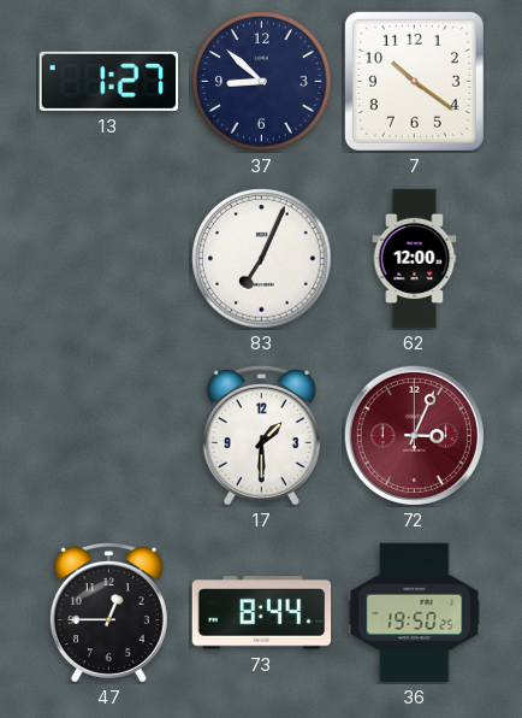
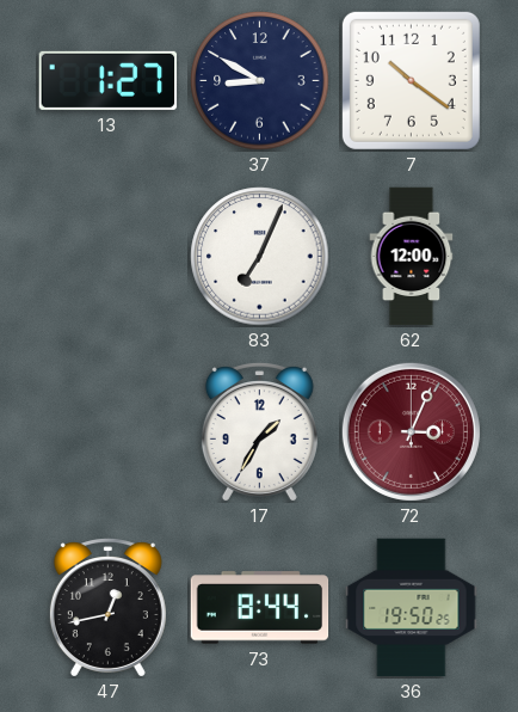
37: 8:52 -> 8:50
17: 1:30 -> 1:35
47: 12:45 -> 12:43
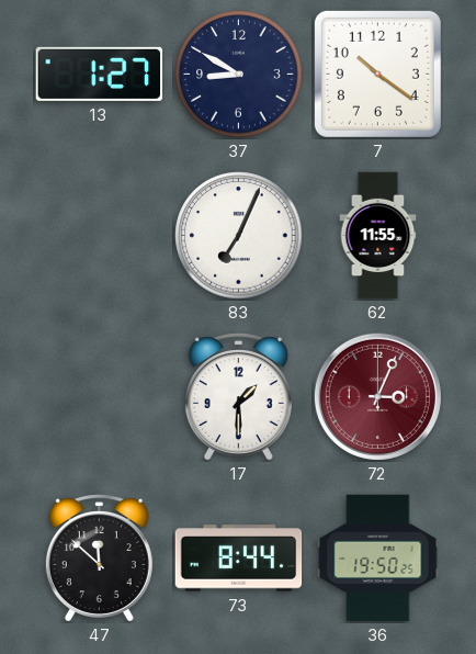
62: 12:00 -> 11:55
17: 1:35 -> 1:30
47: 12:43 -> 11:52
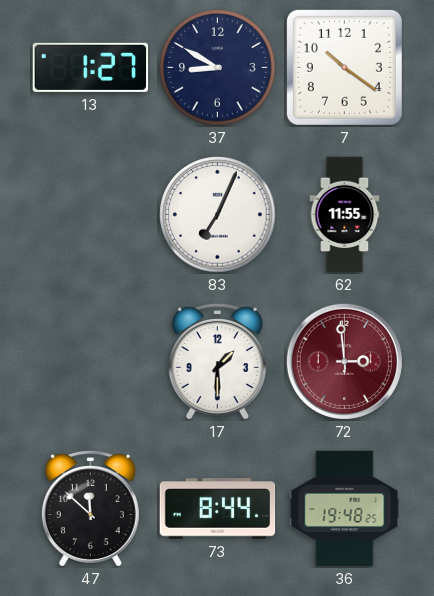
72: 3:04 -> 2:59
36: 19:50 -> 19:48
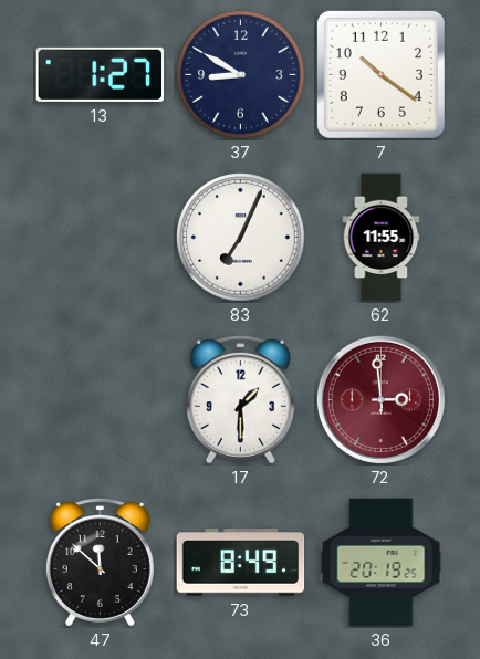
73: 8:44 -> 8:49
36: 19:48 -> 20:19
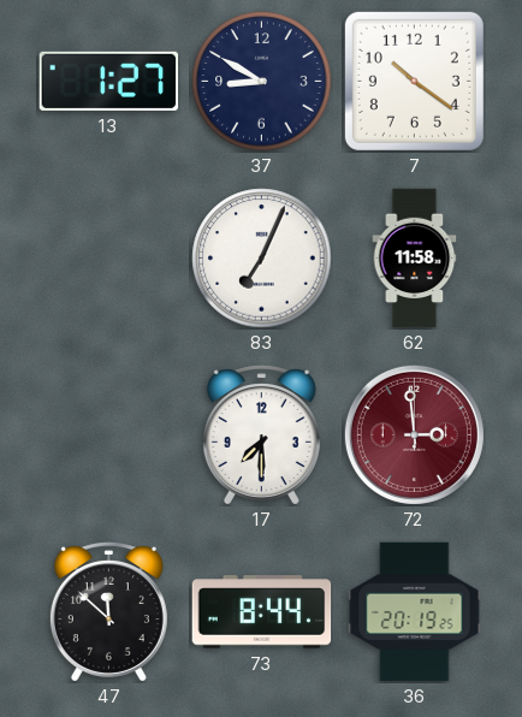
62: 11:55 -> 11:58
17: 1:30 -> 7:30
73: 8:49 -> 8:44
